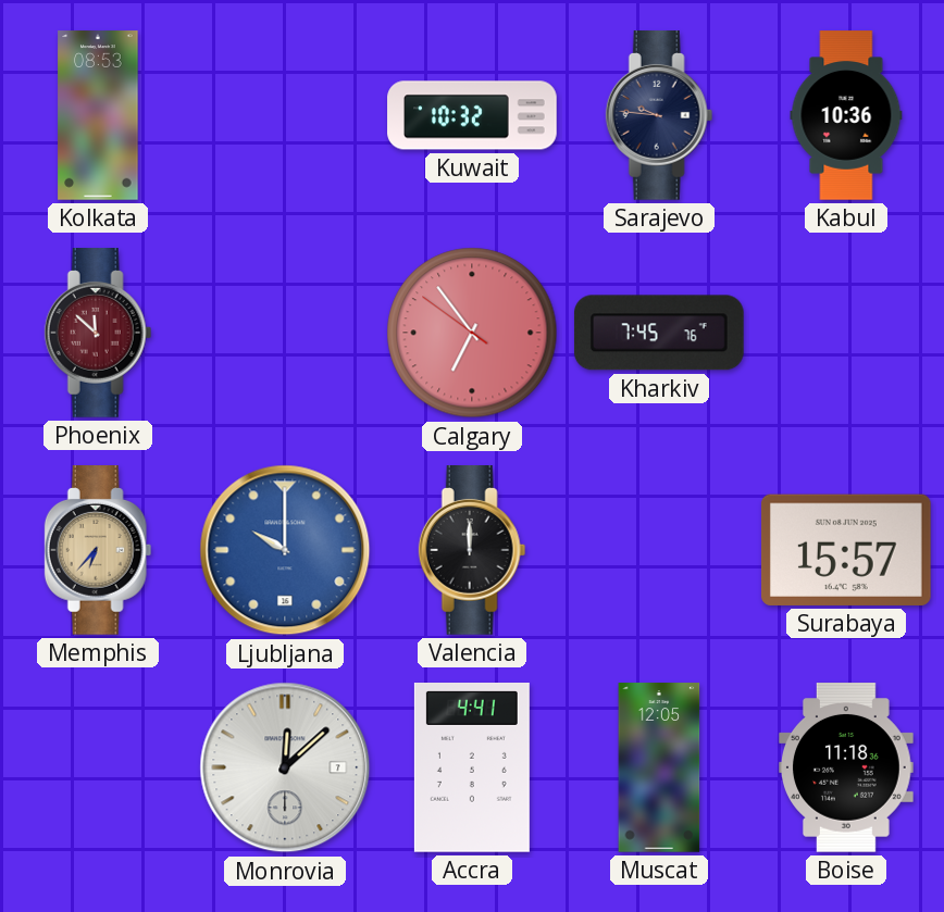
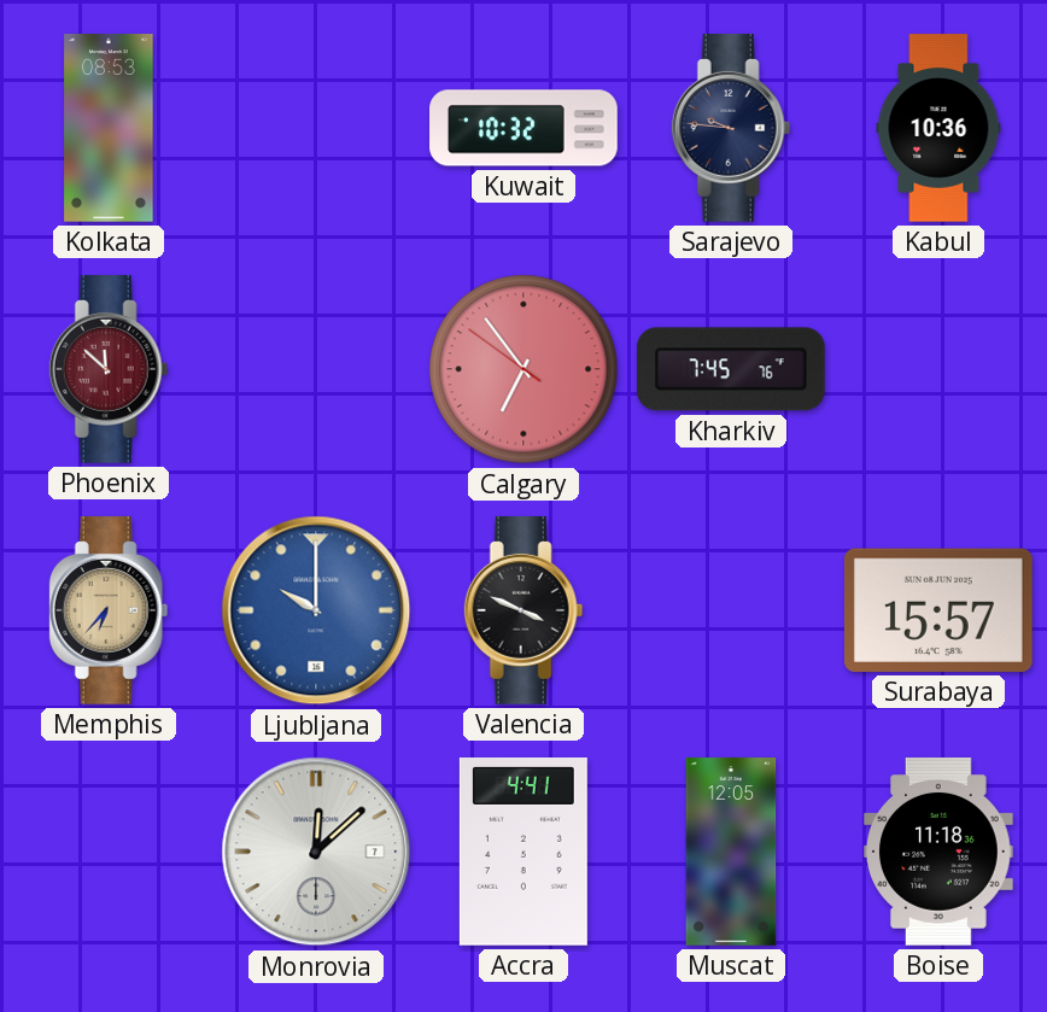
Valencia: 12:00 -> 3:49
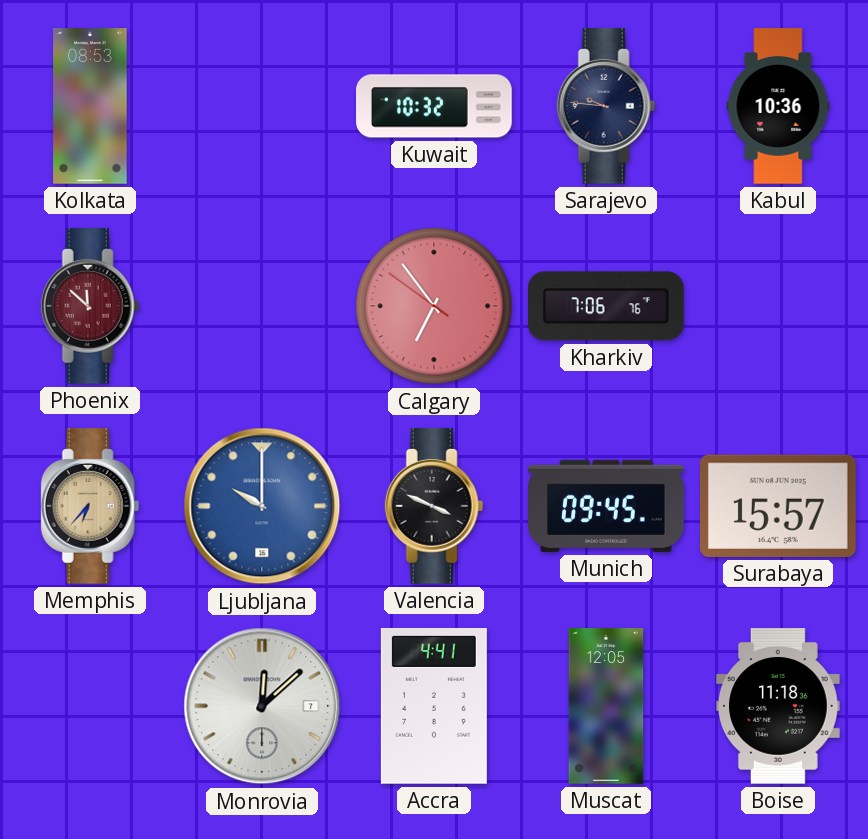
Kharkiv: 7:45 -> 7:06
Munich: none -> 09:45
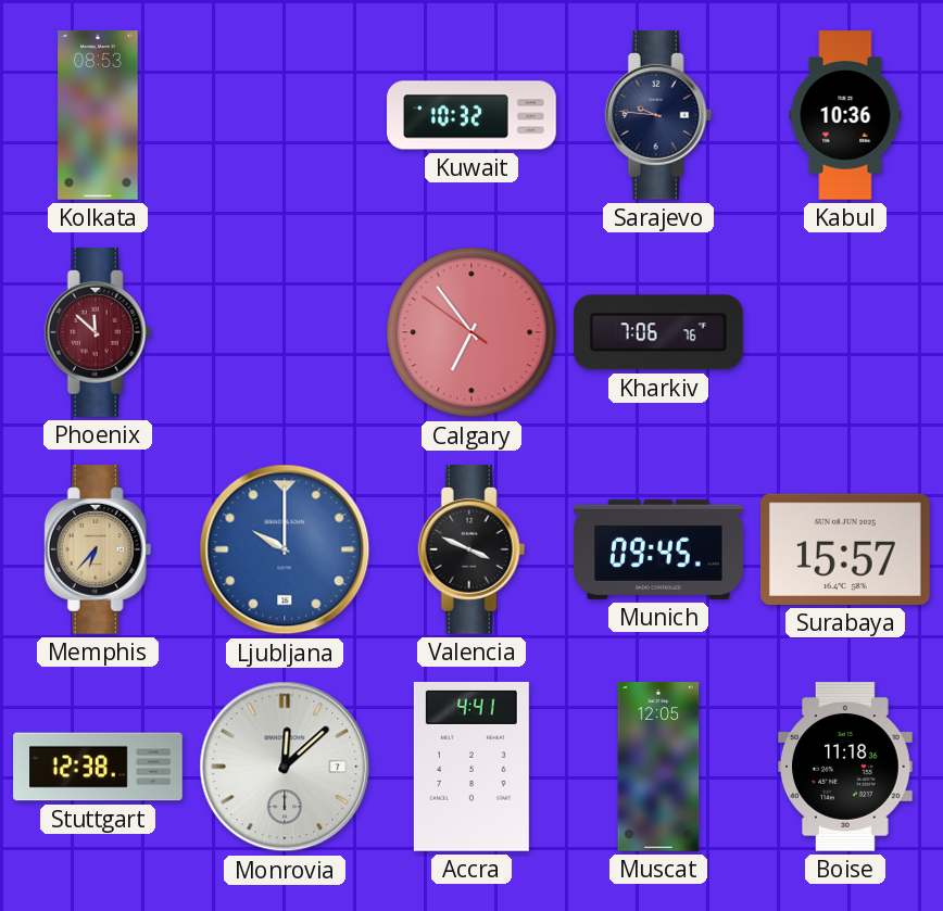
Stuttgart: none -> 12:38
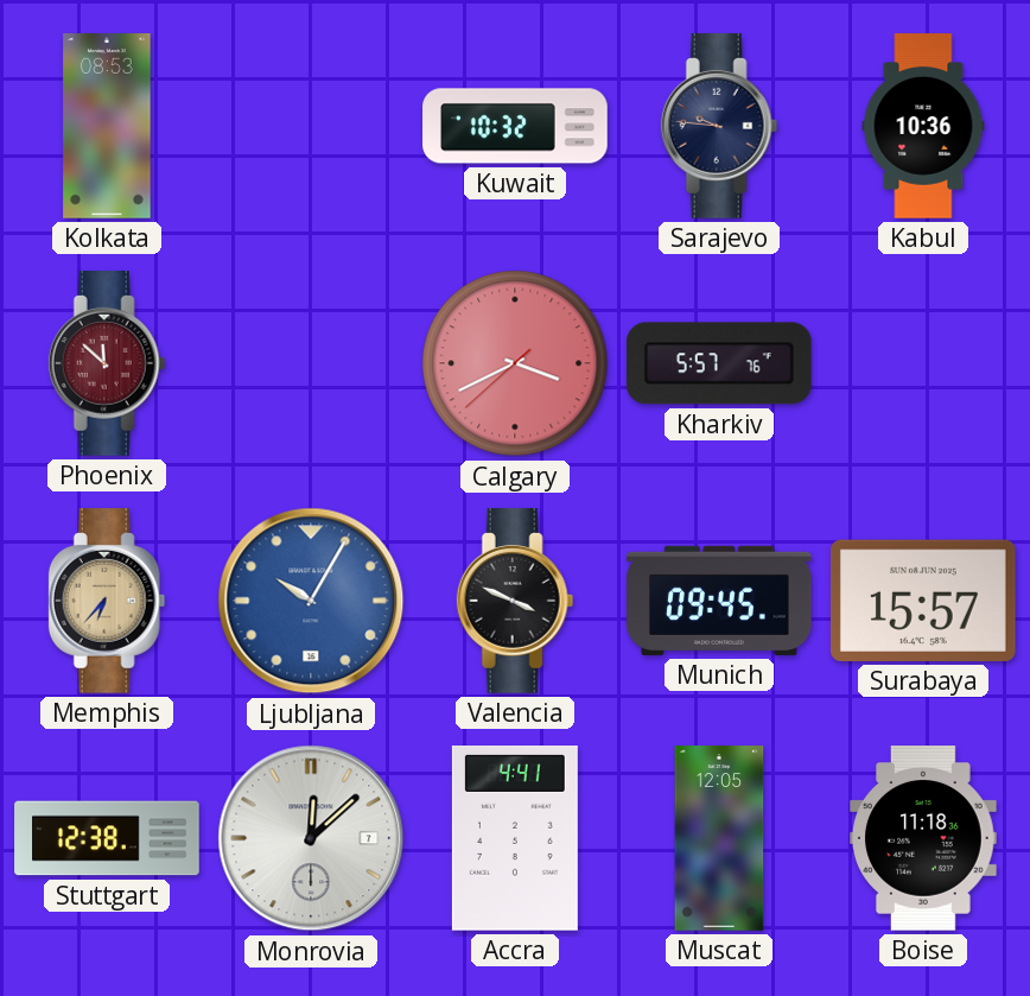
Calgary: 6:53 -> 3:40
Kharkiv: 7:06 -> 5:57
Ljubljana: 10:00 -> 10:05
